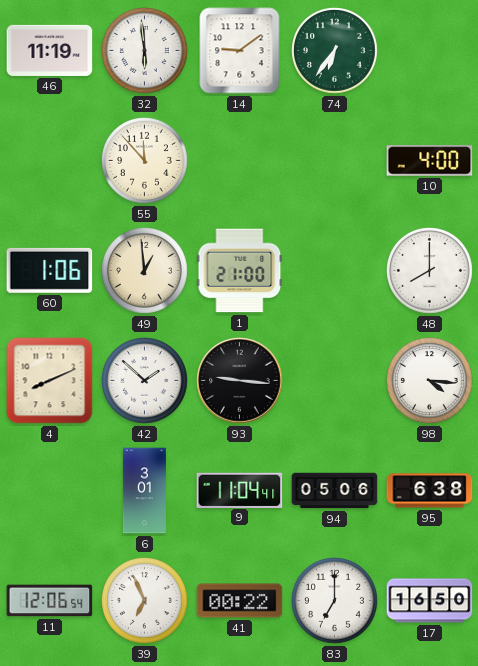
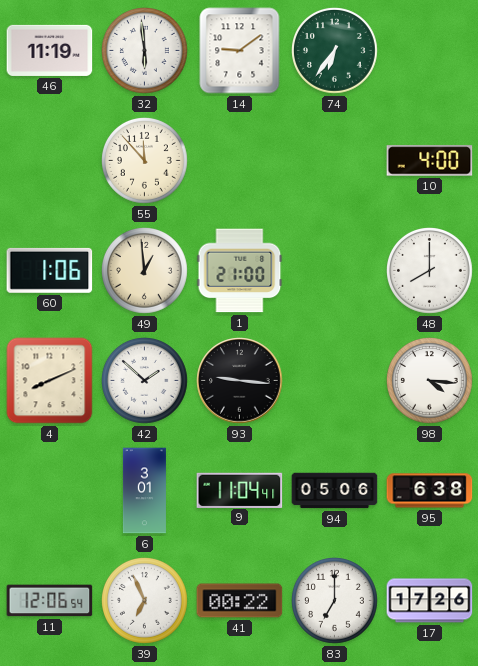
17: 16:50 -> 17:26
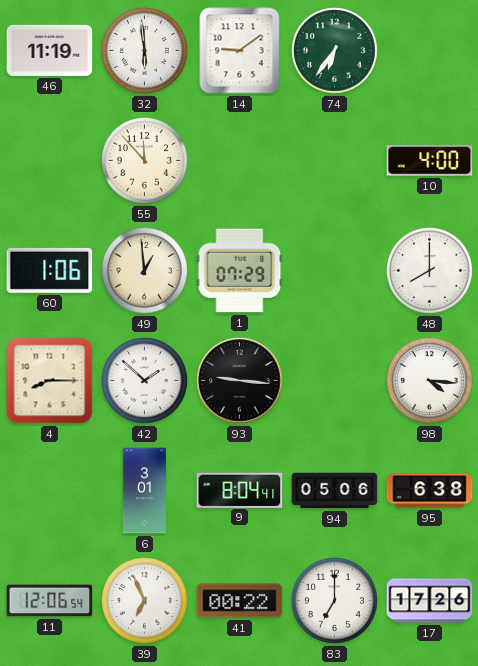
1: 21:00 -> 07:29
4: 8:11 -> 8:15
9: 11:04 -> 8:04
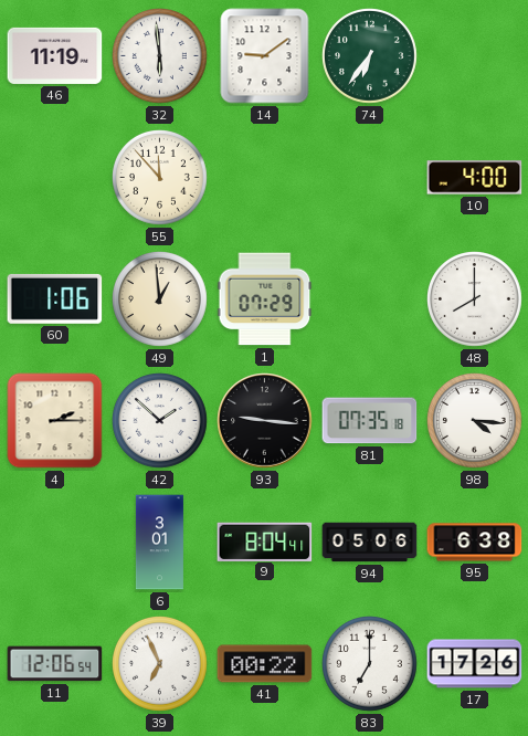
4: 8:15 -> 2:15
81: none -> 07:35
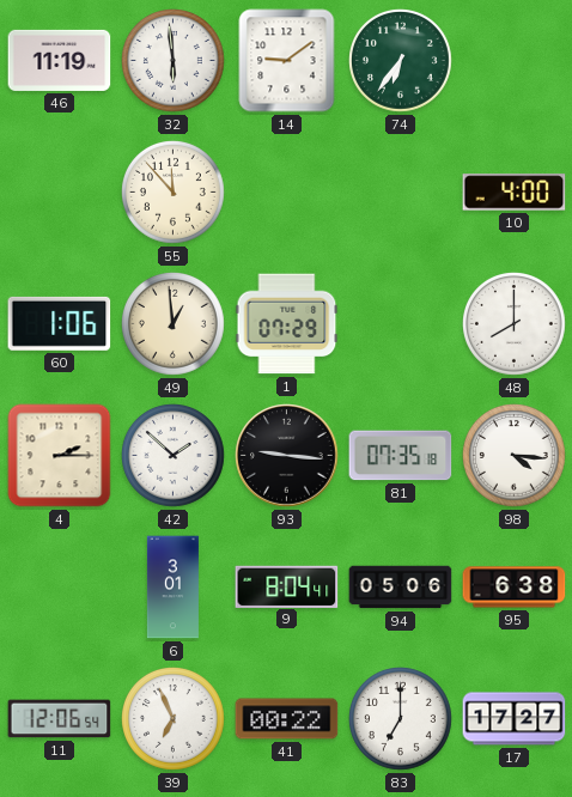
17: 17:26 -> 17:27
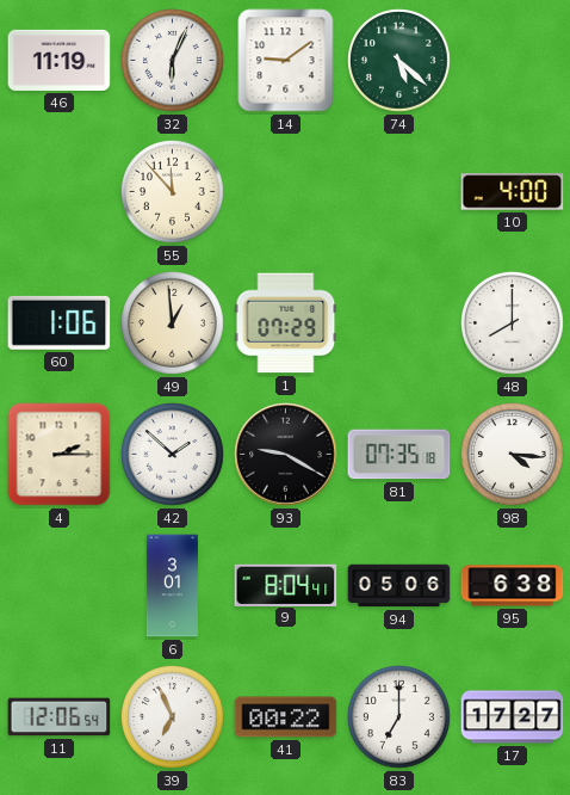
32: 5:59 -> 6:04
74: 6:36 -> 5:22
93: 9:16 -> 9:20
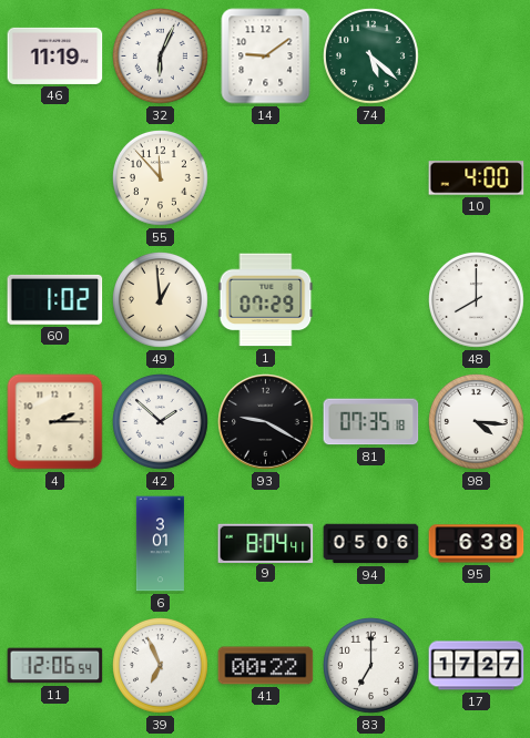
60: 1:06 -> 1:02
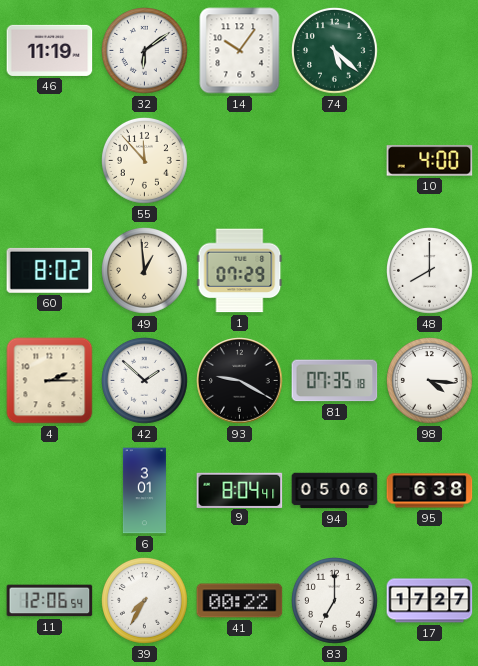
32: 6:04 -> 6:09
14: 9:09 -> 10:06
60: 1:02 -> 8:02
39: 6:56 -> 7:35
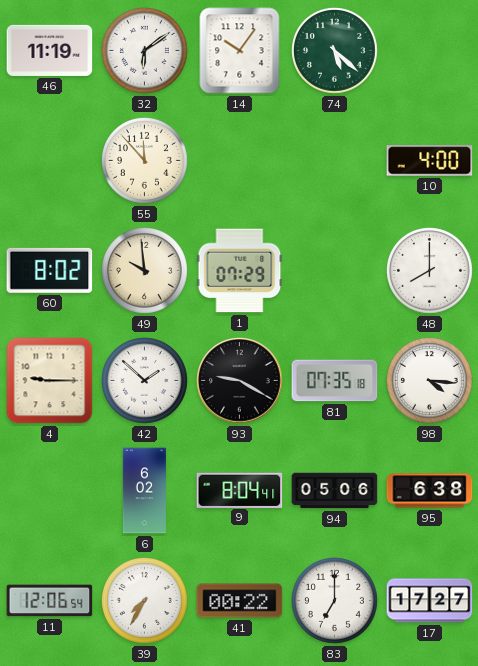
49: 12:59 -> 9:59
4: 2:15 -> 9:15
6: 3:01 -> 6:02
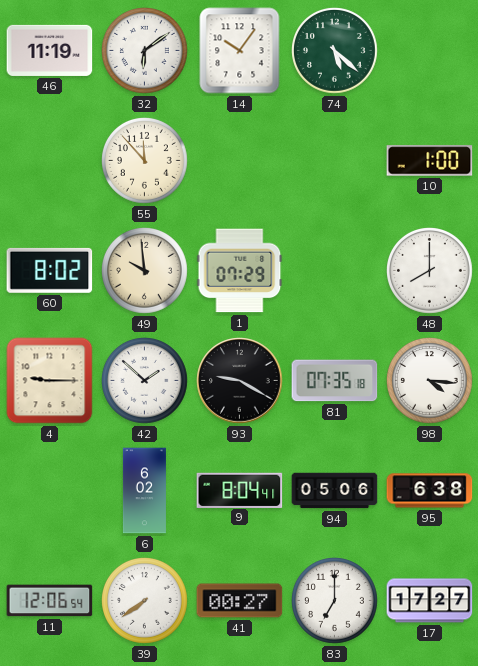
10: 4:00 -> 1:00
39: 7:35 -> 7:39
41: 00:22 -> 00:27
